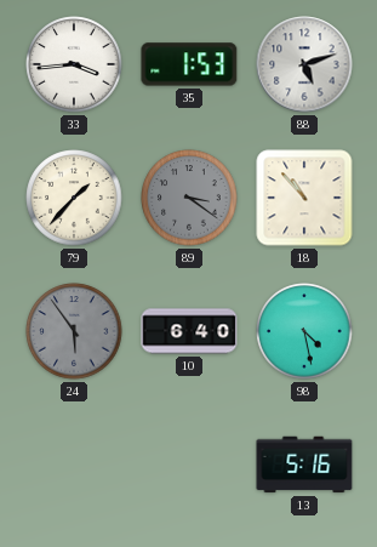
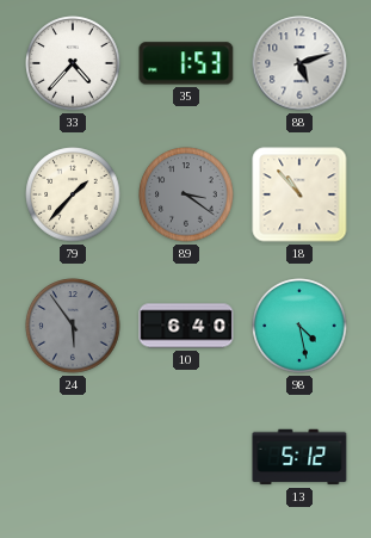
33: 3:44 -> 4:37
13: 5:16 -> 5:12
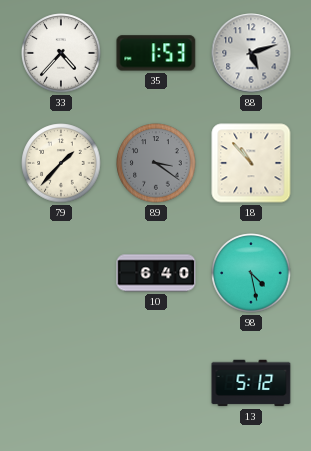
24: 5:54 -> none
